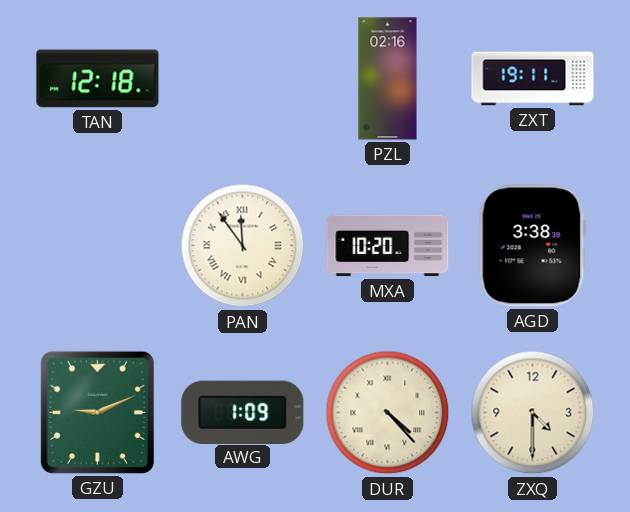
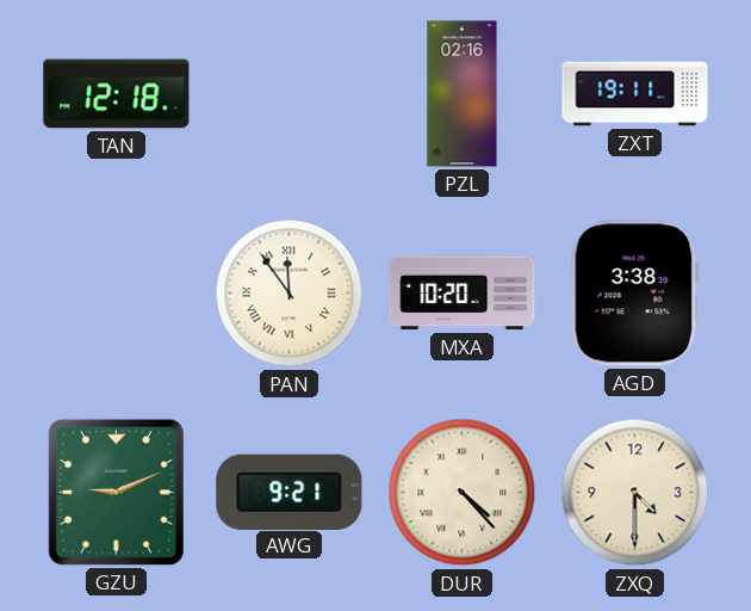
AWG: 1:09 -> 9:21
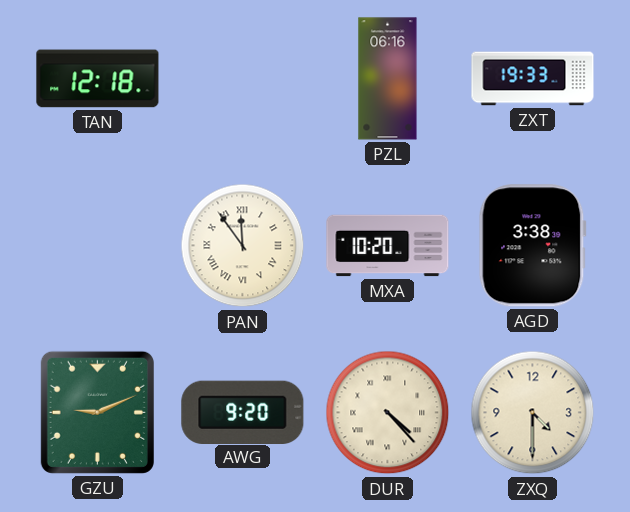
PZL: 02:16 -> 06:16
ZXT: 19:11 -> 19:33
AWG: 9:21 -> 9:20
